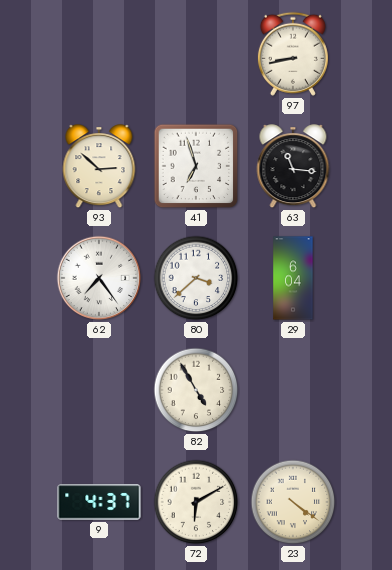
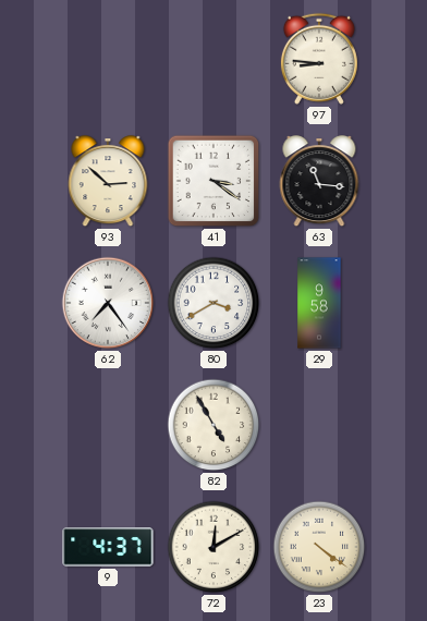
97: 8:43 -> 8:46
41: 6:57 -> 3:21
80: 3:38 -> 3:40
29: 6:04 -> 9:58
72: 6:10 -> 12:10
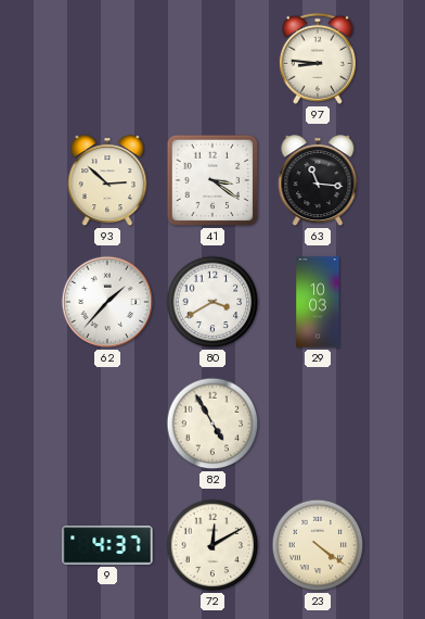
62: 7:24 -> 1:37
29: 9:58 -> 10:03
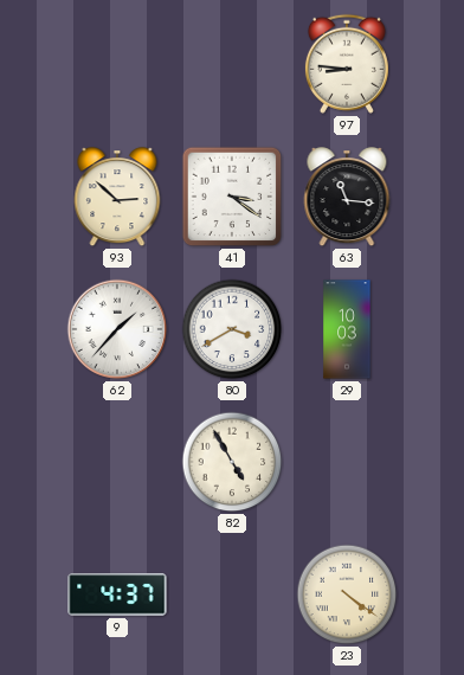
72: 12:10 -> none
